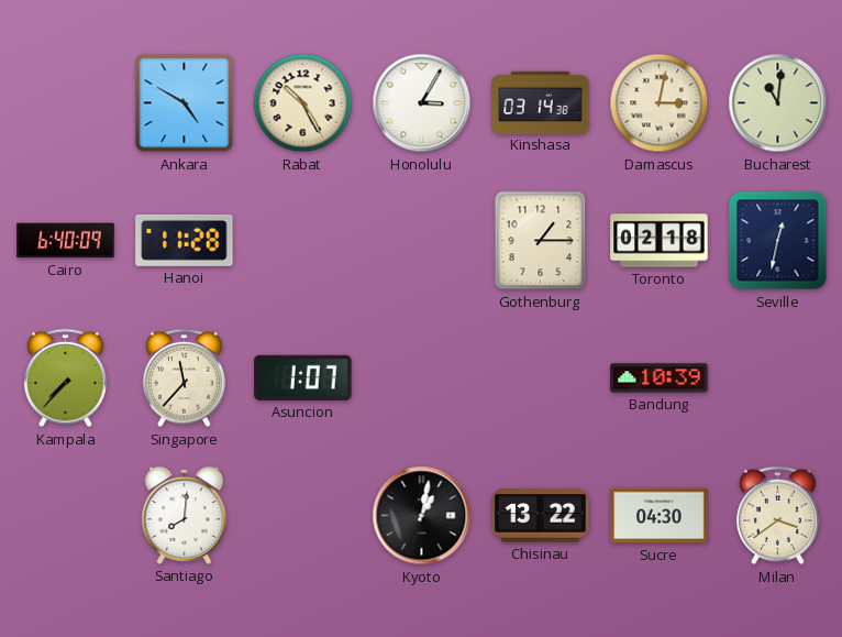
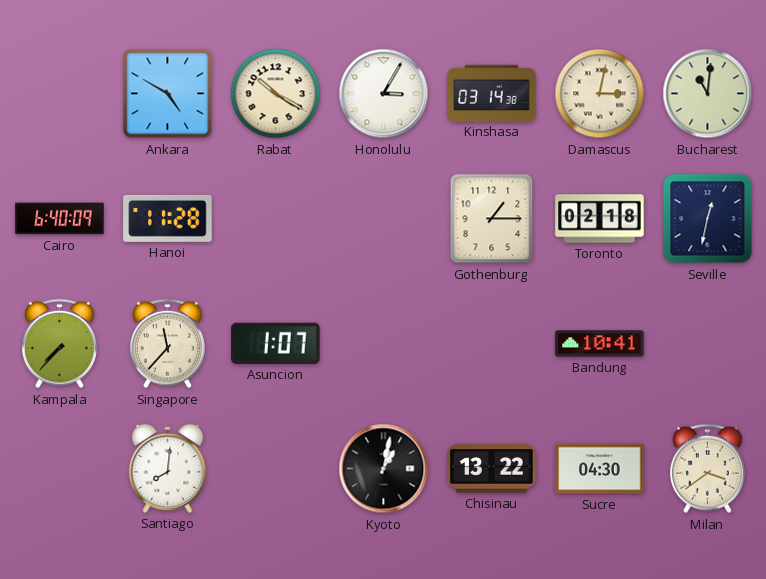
Rabat: 10:25 -> 10:20
Bandung: 10:39 -> 10:41
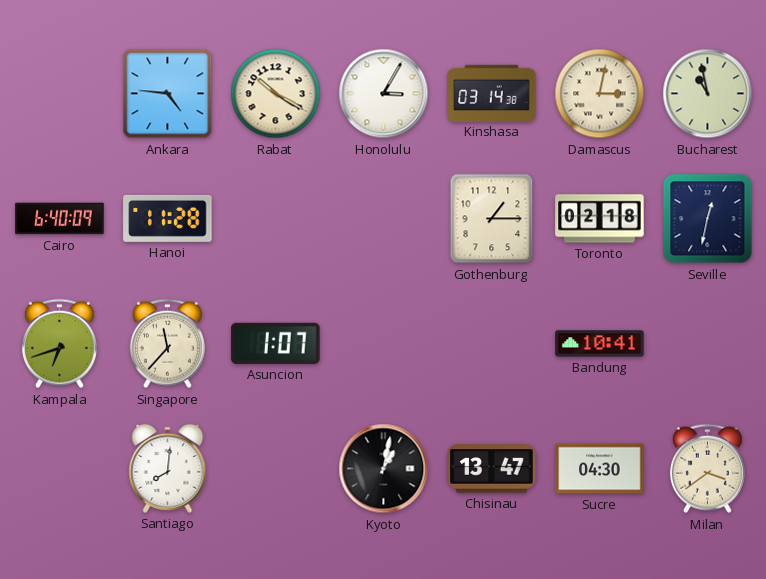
Ankara: 4:50 -> 4:46
Bucharest: 11:01 -> 10:58
Kampala: 7:37 -> 6:42
Chisinau: 13:22 -> 13:47
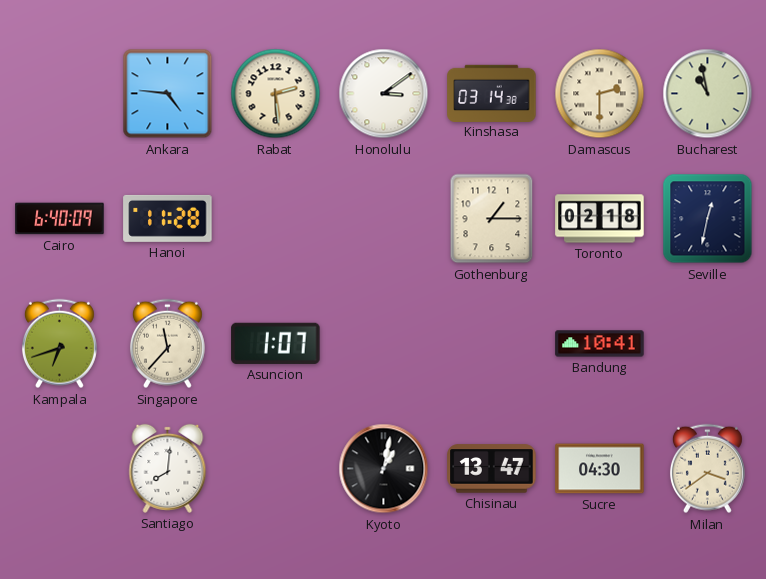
Rabat: 10:20 -> 2:29
Honolulu: 3:05 -> 3:09
Damascus: 3:02 -> 2:30
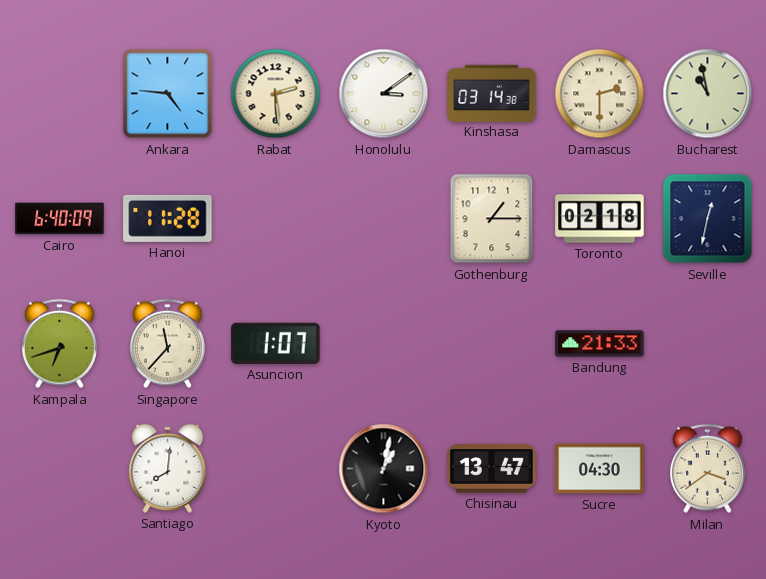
Bandung: 10:41 -> 21:33
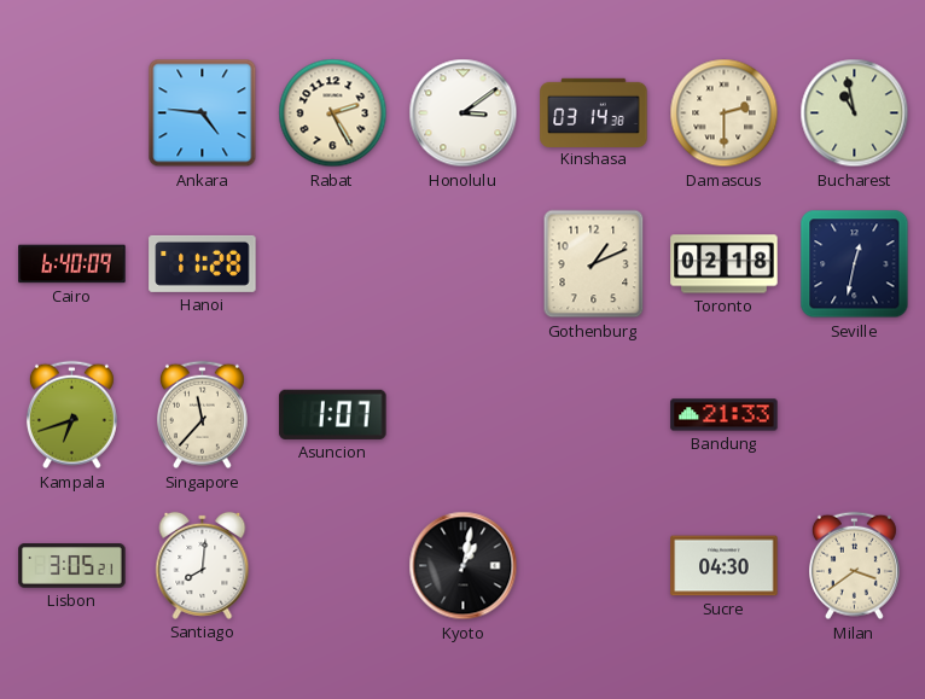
Rabat: 2:29 -> 2:25
Gothenburg: 1:15 -> 1:11
Lisbon: none -> 3:05
Chisinau: 13:47 -> none
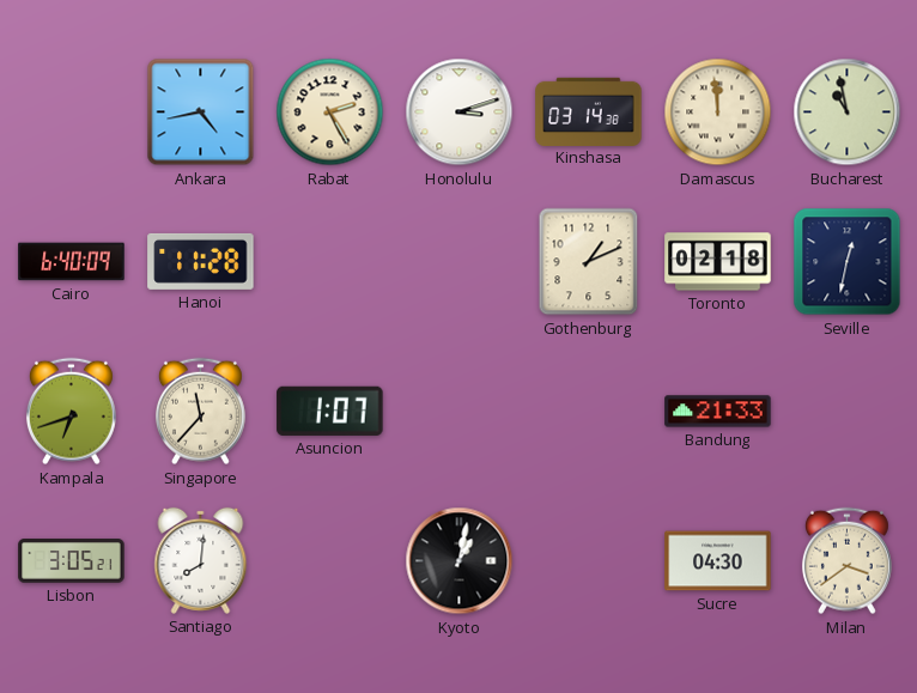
Ankara: 4:46 -> 4:43
Honolulu: 3:09 -> 3:12
Damascus: 2:30 -> 11:59
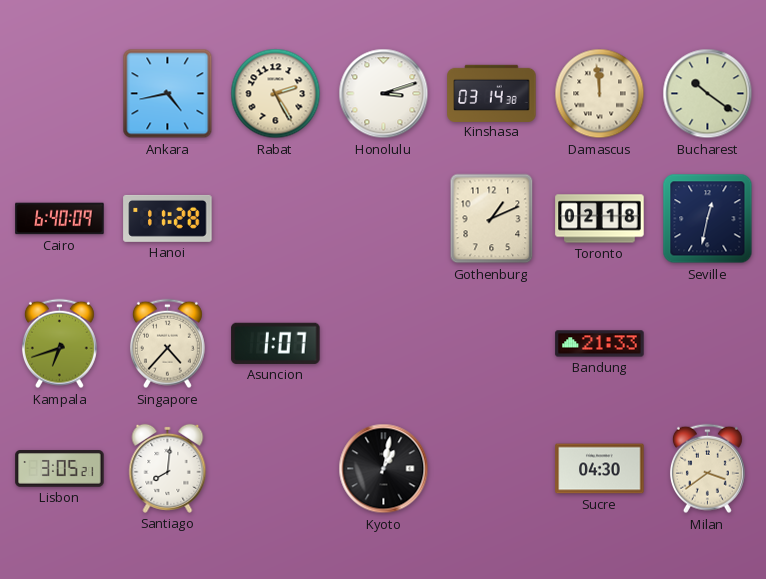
Bucharest: 10:58 -> 10:21
Singapore: 11:37 -> 4:37
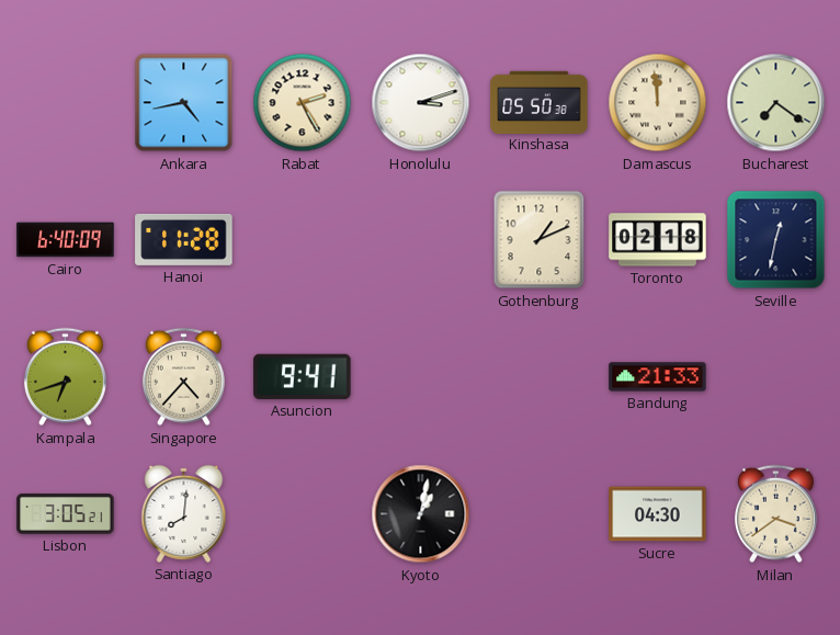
Kinshasa: 03:14 -> 05:50
Bucharest: 10:21 -> 7:21
Asuncion: 1:07 -> 9:41
